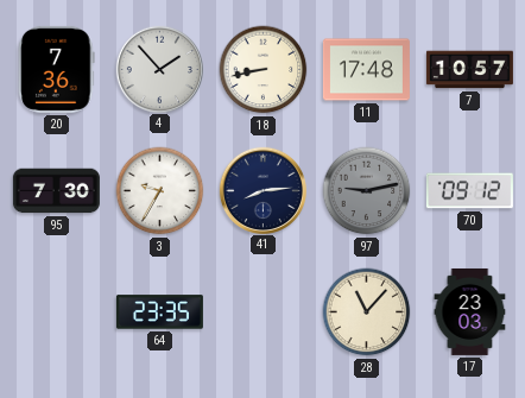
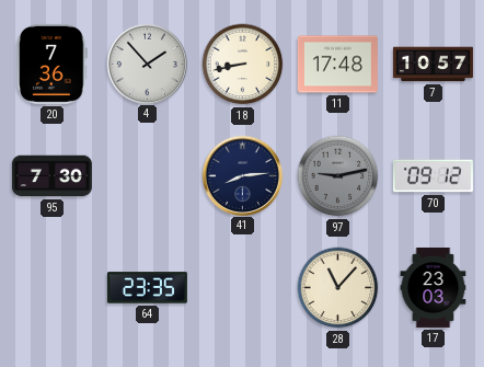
3: 9:35 -> none
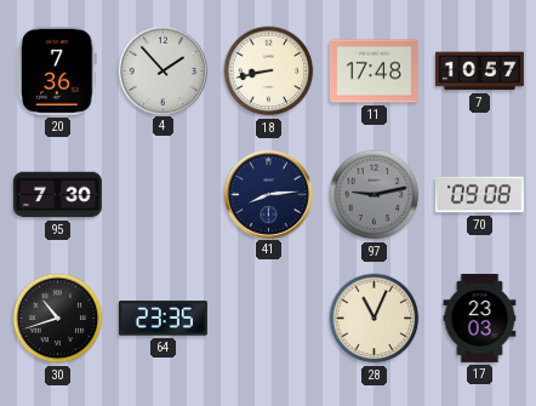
70: 09:12 -> 09:08
30: none -> 10:42
28: 11:07 -> 11:04
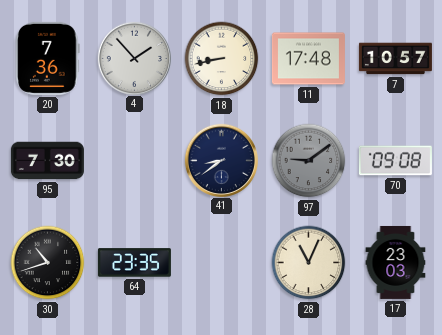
41: 8:14 -> 8:39
97: 9:13 -> 9:09
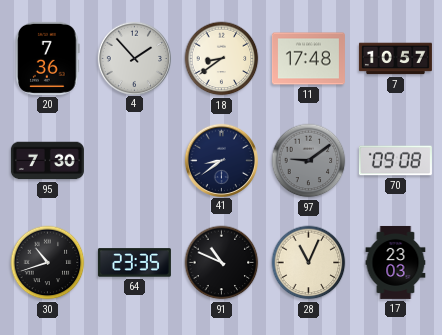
18: 8:43 -> 8:39
91: none -> 10:49
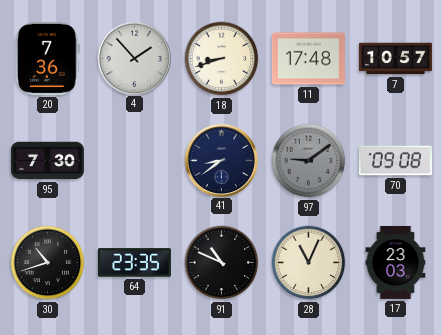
18: 8:39 -> 8:42
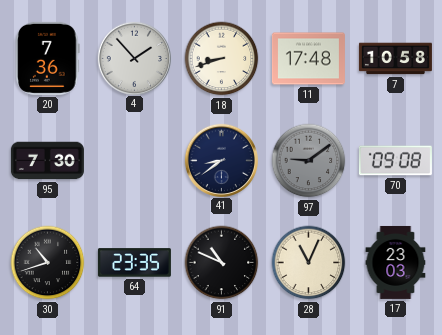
7: 10:57 -> 10:58
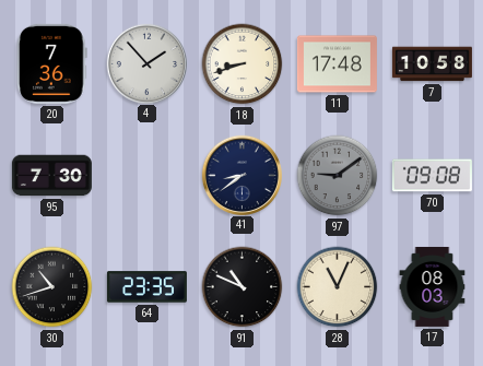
17: 23:03 -> 08:03
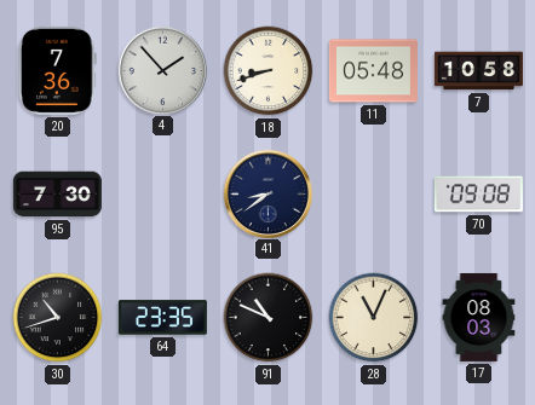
11: 17:48 -> 05:48
97: 9:09 -> none
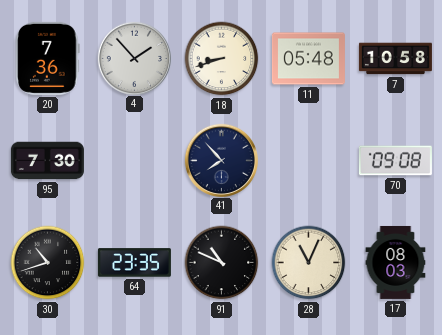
41: 8:39 -> 7:53
